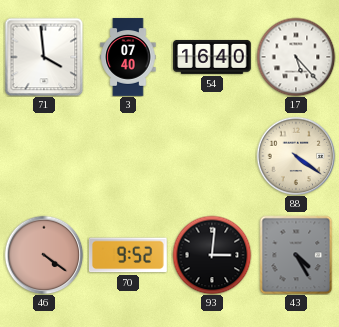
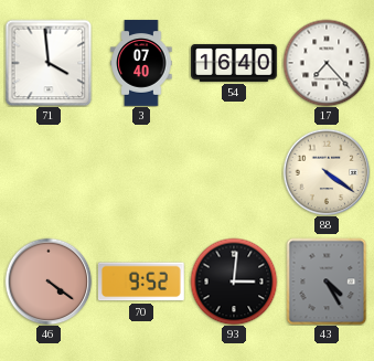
17: 5:23 -> 7:23
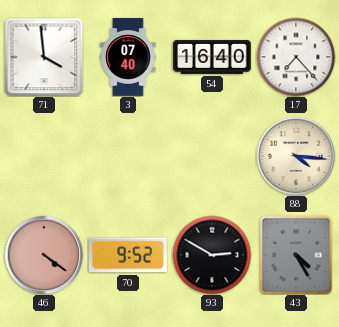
88: 4:21 -> 4:16
93: 3:01 -> 2:50
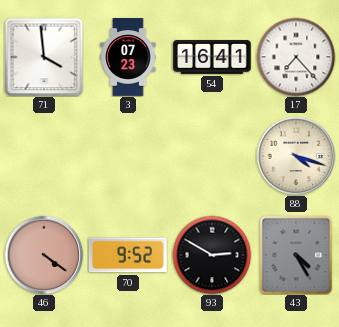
3: 07:40 -> 07:23
54: 16:40 -> 16:41
88: 4:16 -> 4:18
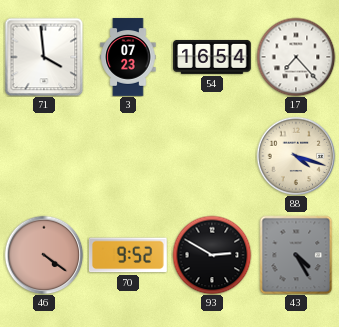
54: 16:41 -> 16:54
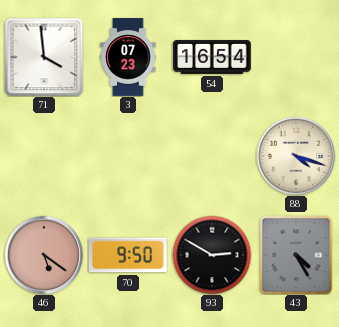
17: 7:23 -> none
46: 4:21 -> 5:21
70: 9:52 -> 9:50
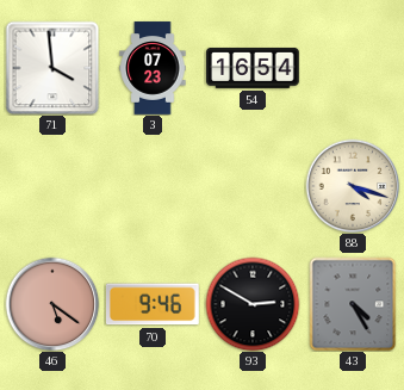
70: 9:50 -> 9:46
